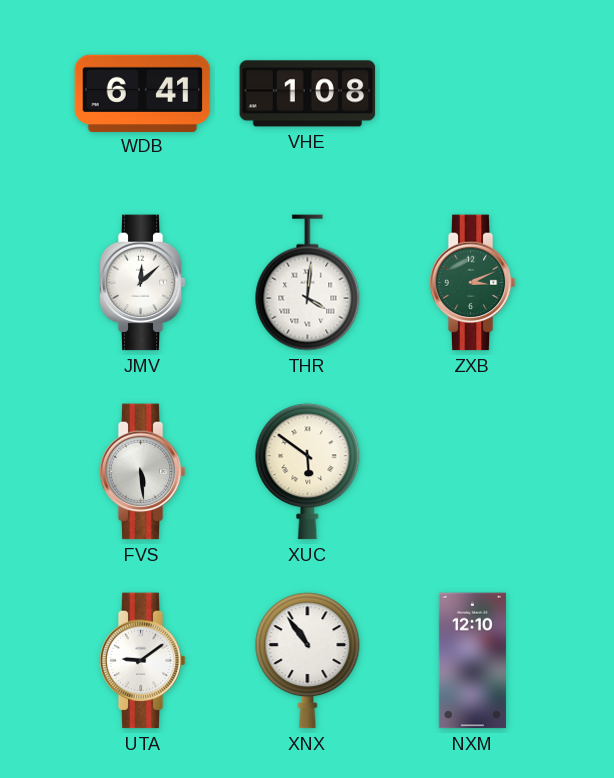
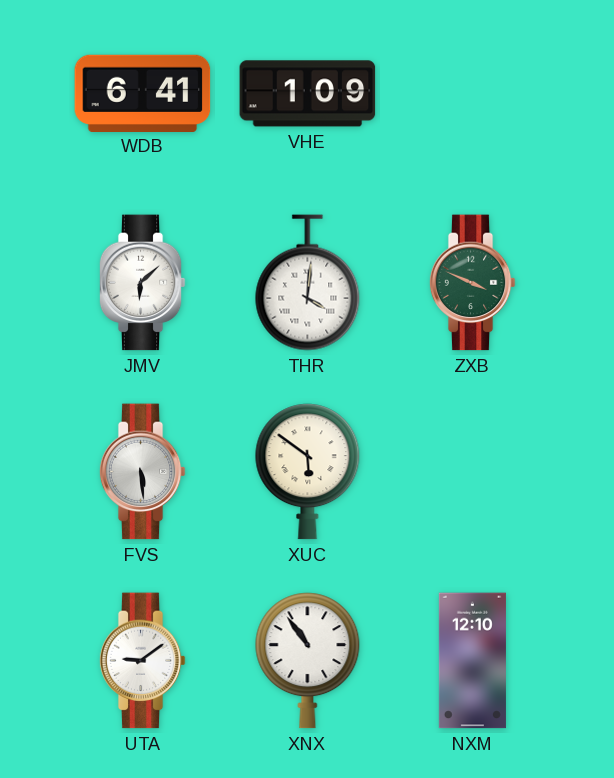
VHE: 1:08 -> 1:09
JMV: 12:08 -> 6:08
ZXB: 3:11 -> 3:49
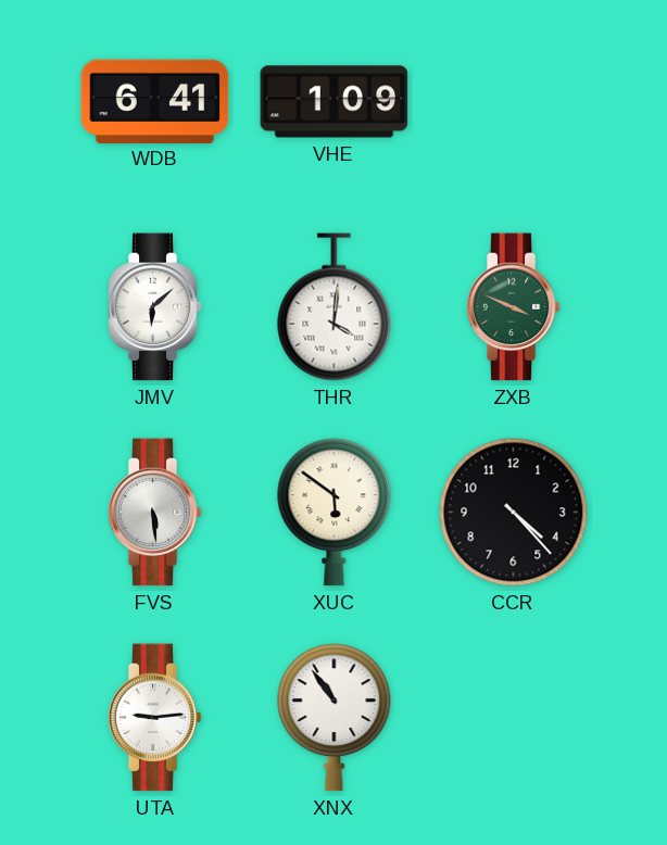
CCR: none -> 4:23
UTA: 9:09 -> 9:14
NXM: 12:10 -> none
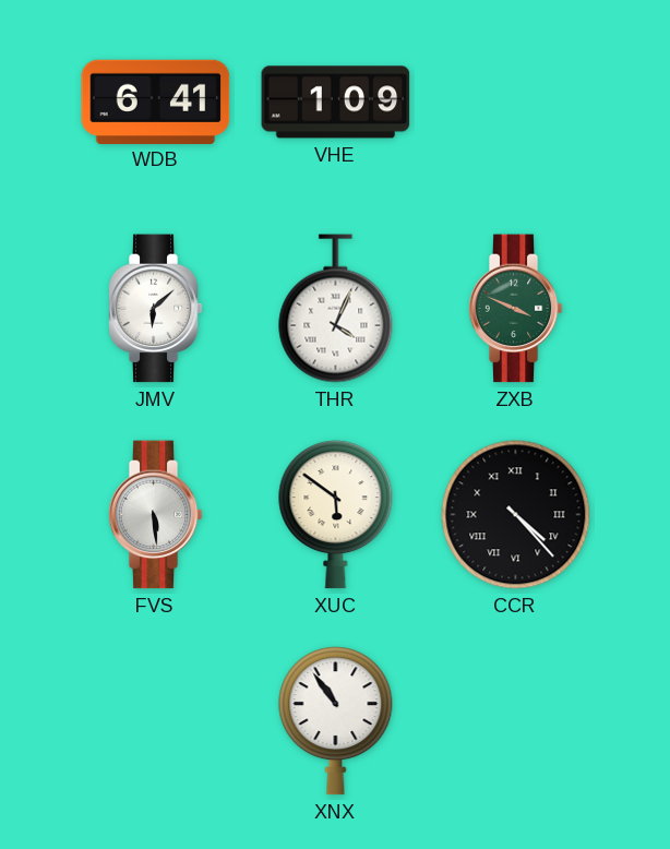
THR: 4:01 -> 4:04
CCR numerals: Arabic -> Roman
UTA: 9:14 -> none
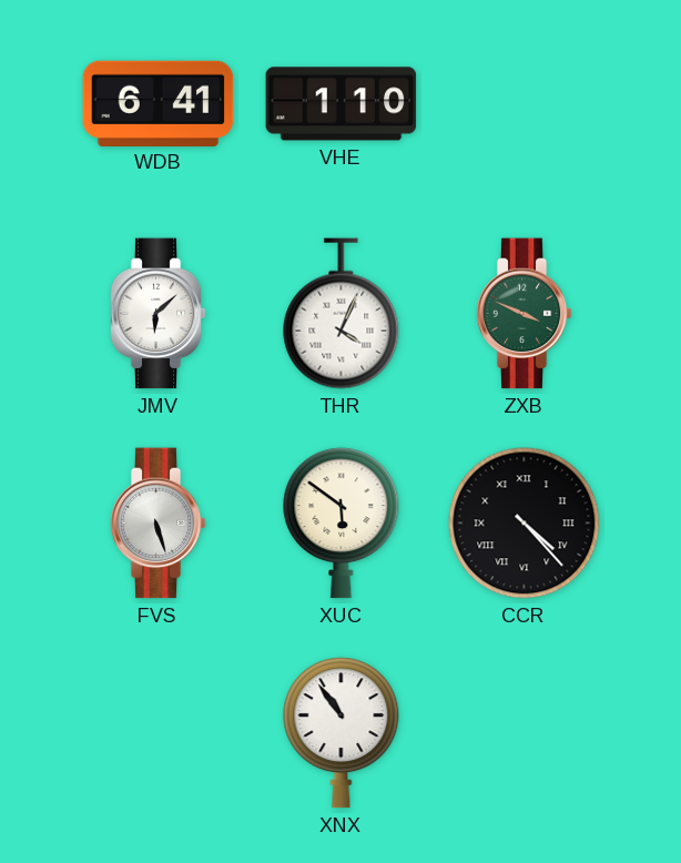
VHE: 1:09 -> 1:10
FVS: 5:29 -> 5:27
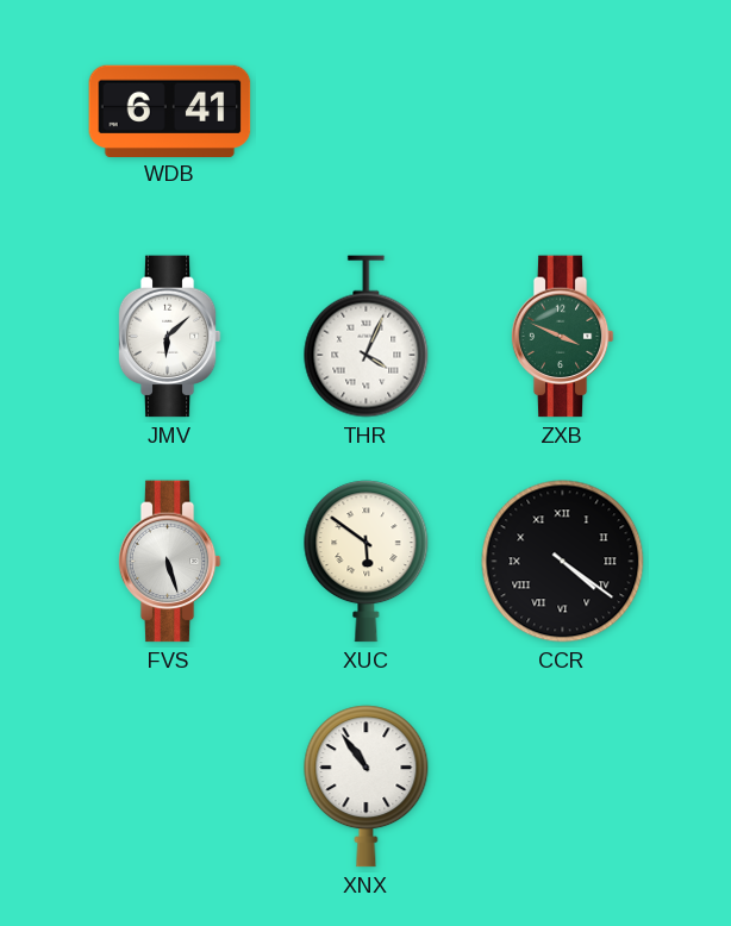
VHE: 1:10 -> none
CCR: 4:23 -> 4:21
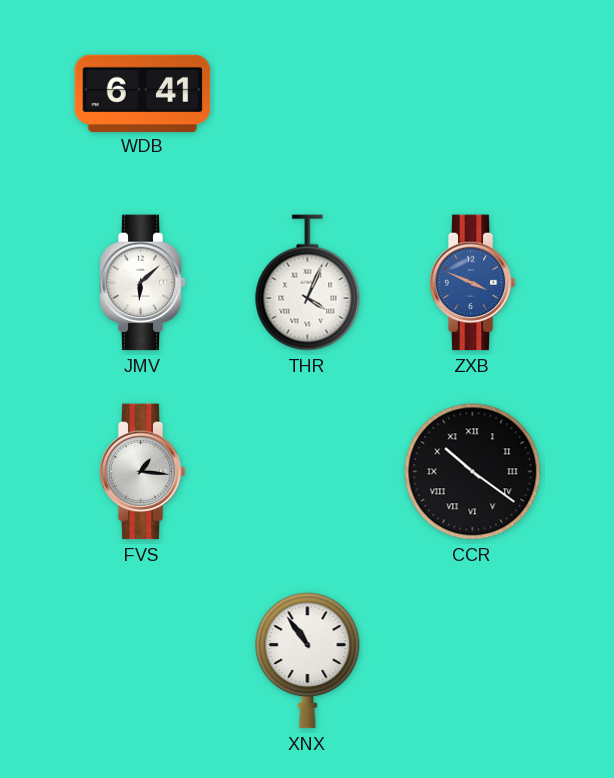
ZXB dial: green -> blue
FVS: 5:27 -> 1:16
XUC: 5:51 -> none
CCR: 4:21 -> 10:21
